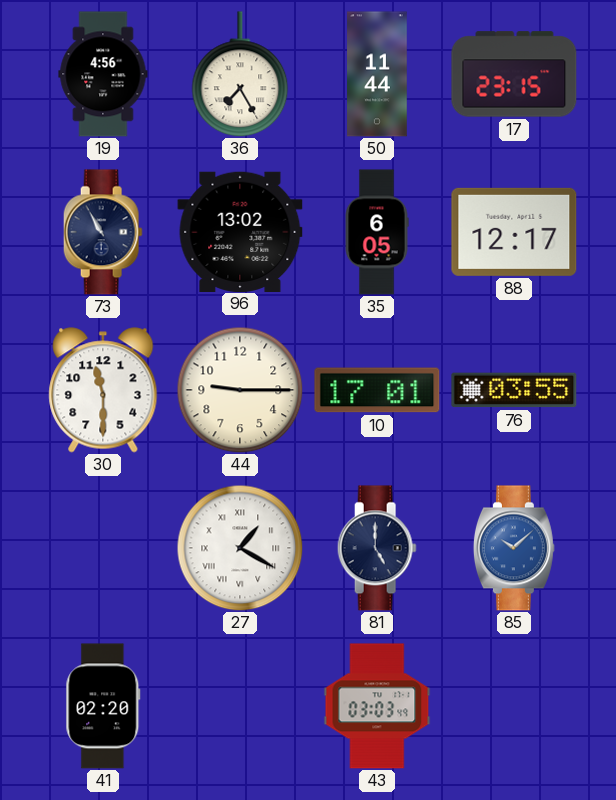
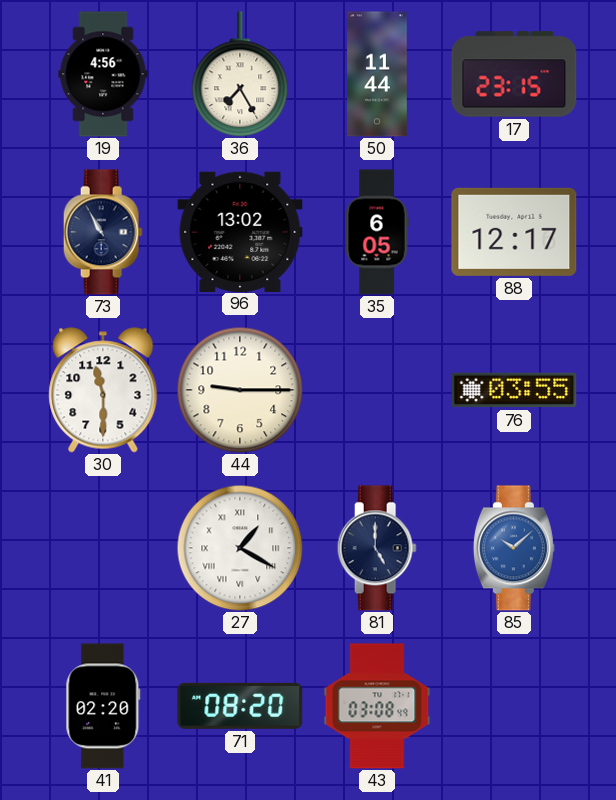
10: 17:01 -> none
71: none -> 08:20
43: 03:03 -> 03:08
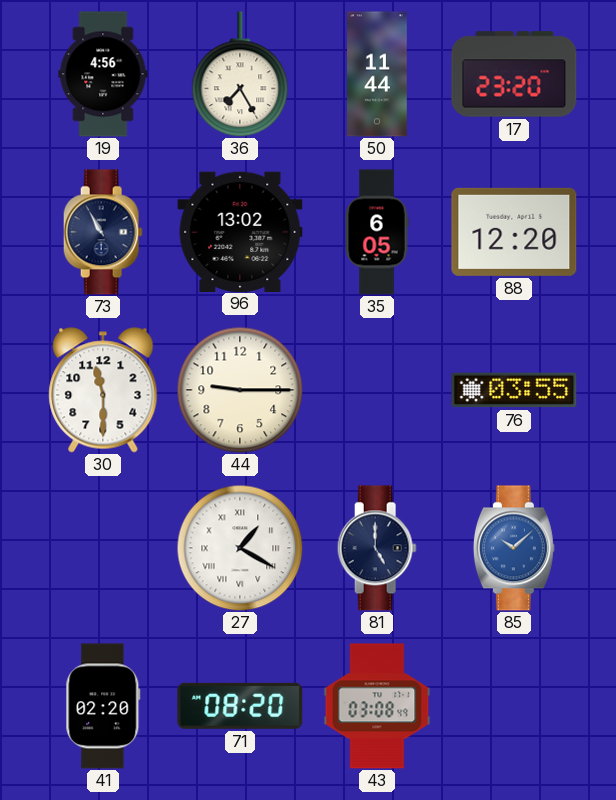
17: 23:15 -> 23:20
88: 12:17 -> 12:20
